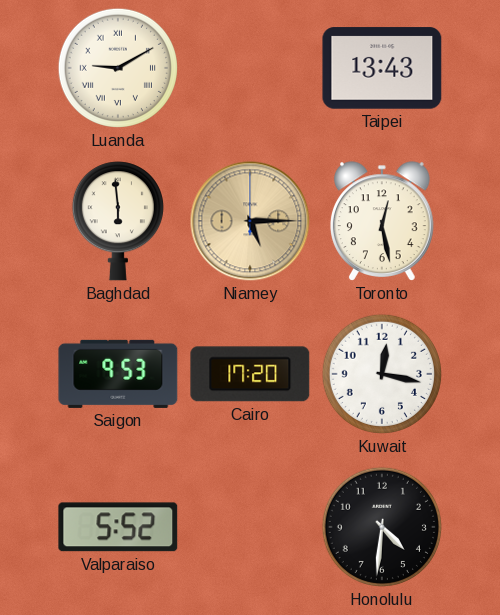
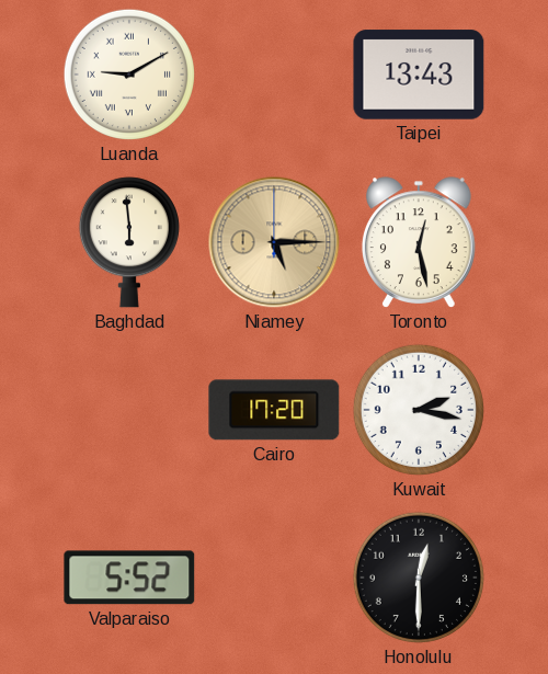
Saigon: 9:53 -> none
Kuwait: 12:17 -> 2:17
Honolulu: 4:31 -> 12:30
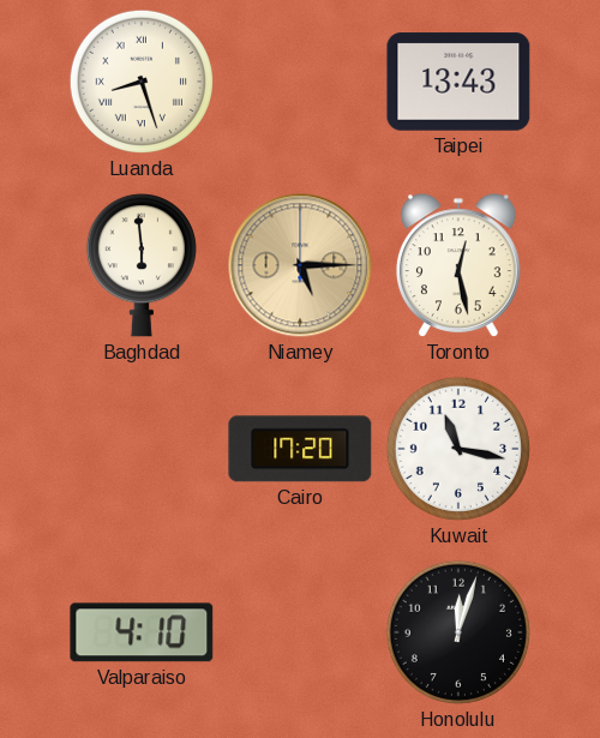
Luanda: 9:10 -> 8:27
Kuwait: 2:17 -> 11:17
Valparaiso: 5:52 -> 4:10
Honolulu: 12:30 -> 12:03
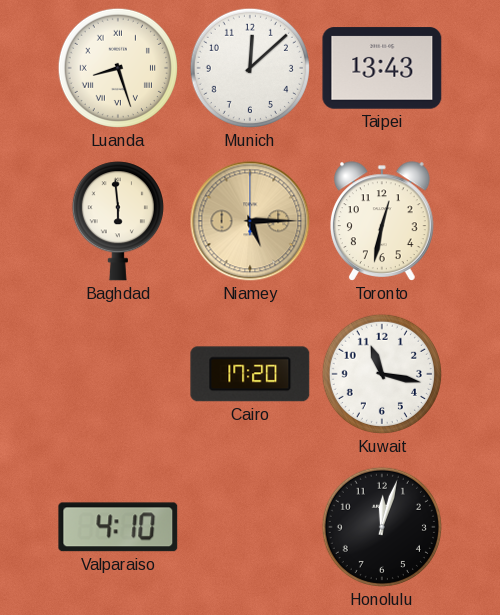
Munich: none -> 12:08
Toronto: 12:28 -> 12:32
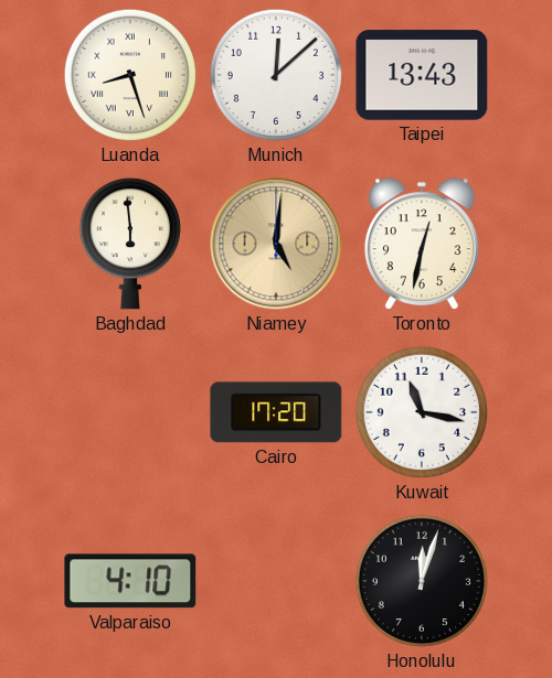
Niamey: 5:15 -> 5:01
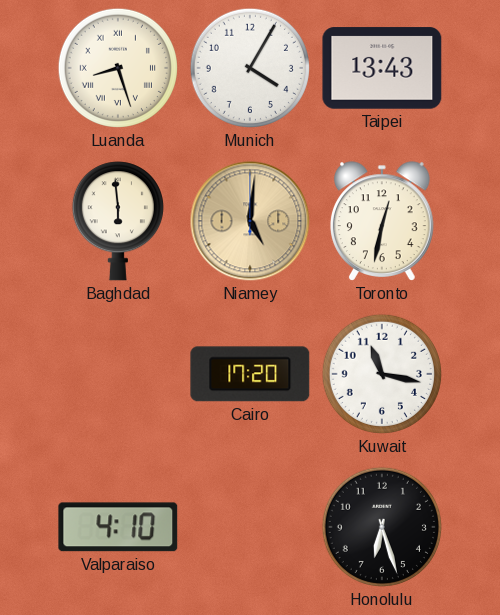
Munich: 12:08 -> 4:05
Honolulu: 12:03 -> 6:27
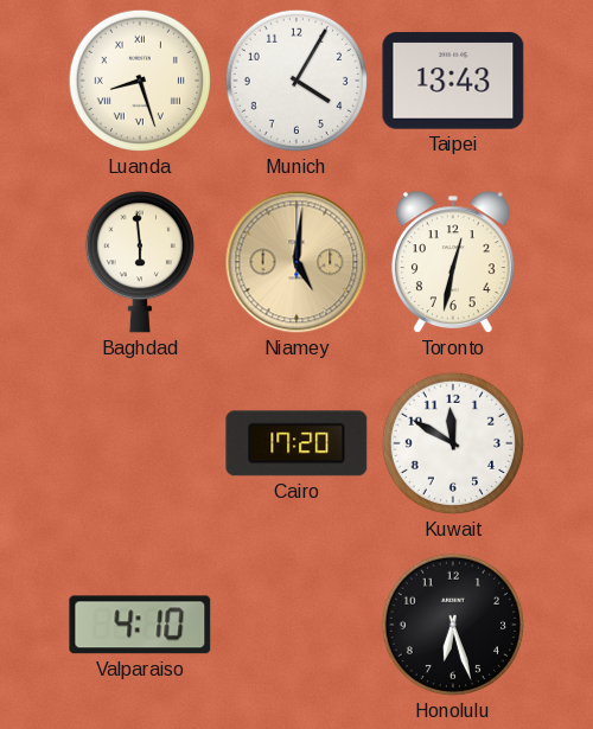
Kuwait: 11:17 -> 11:50
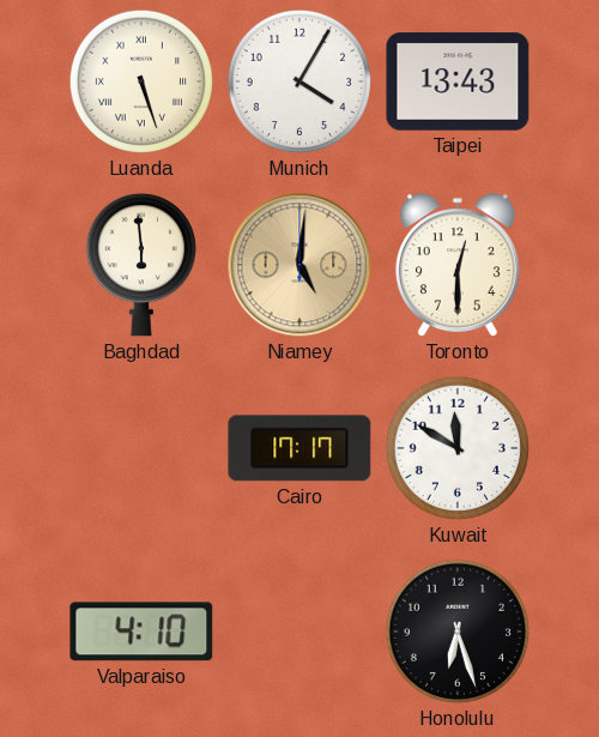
Luanda: 8:27 -> 5:27
Toronto: 12:32 -> 12:30
Cairo: 17:20 -> 17:17
